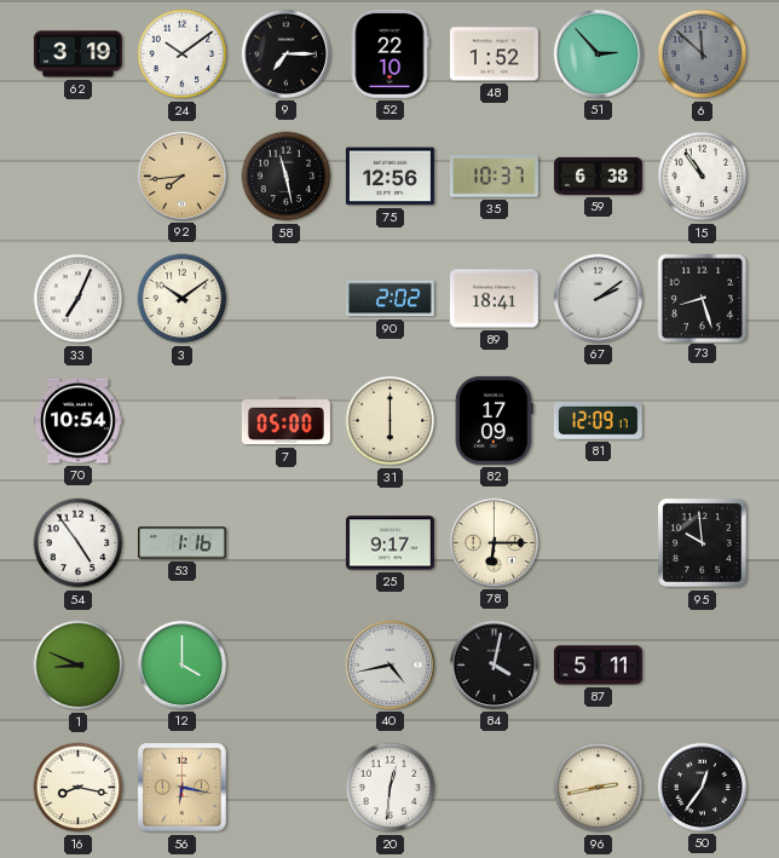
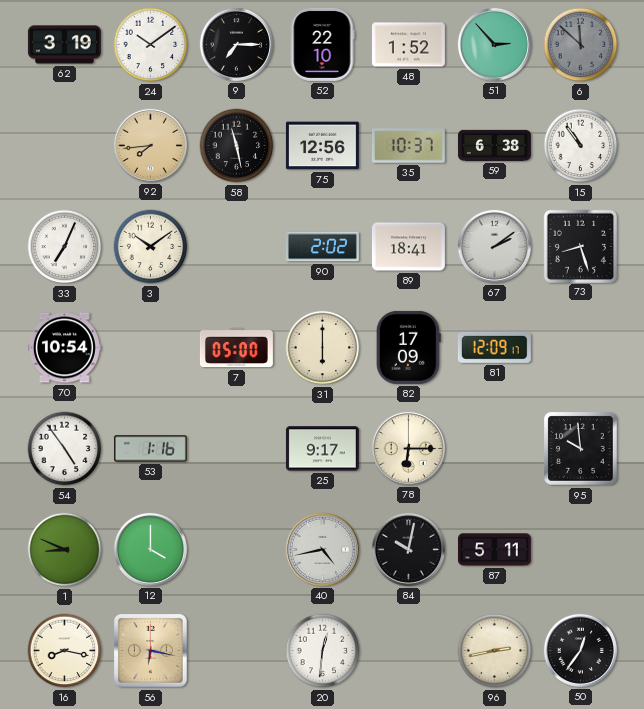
84: 4:02 -> 10:02
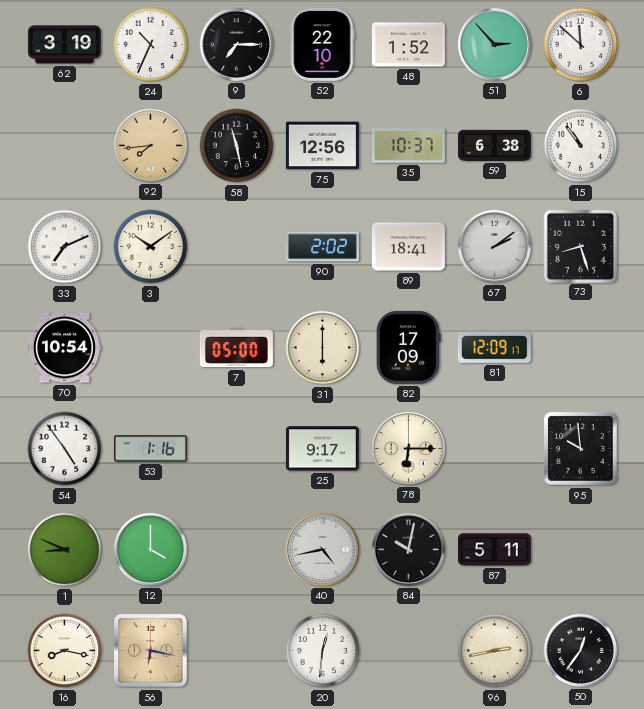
24: 10:09 -> 10:34
6 dial: grey -> white
33: 7:04 -> 7:11
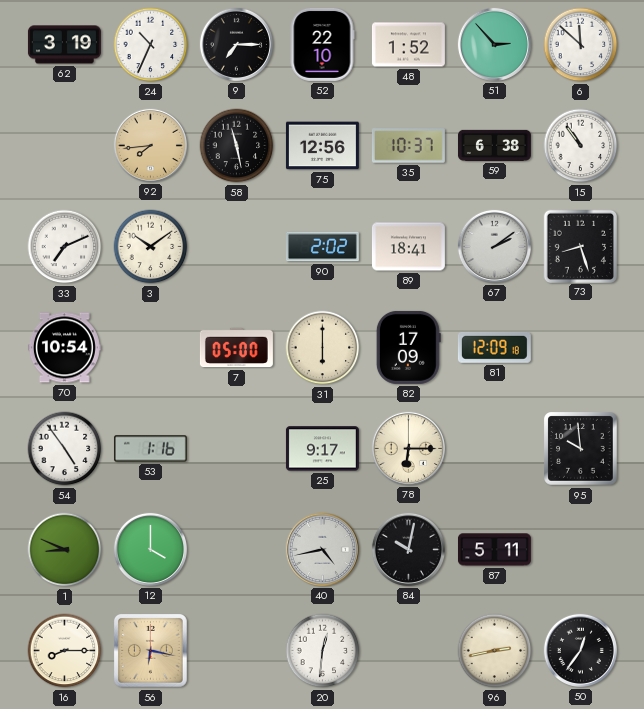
81: 12:09:17 -> 12:09:18
16: 8:17 -> 8:15
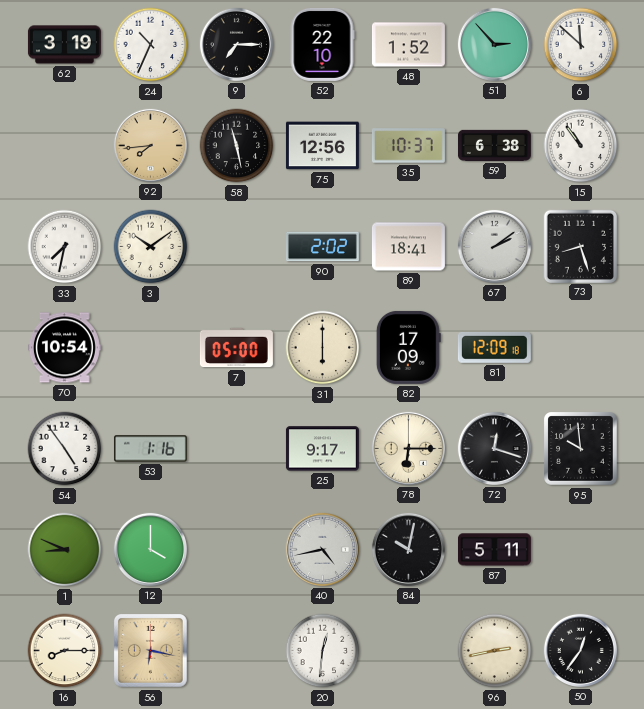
33: 7:11 -> 7:32
72: none -> 12:18
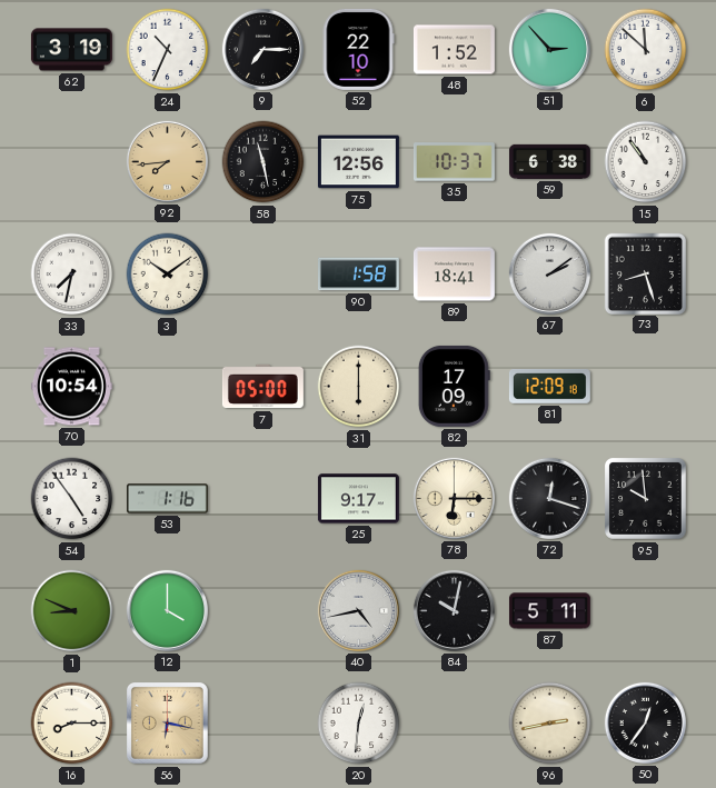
90: 2:02 -> 1:58
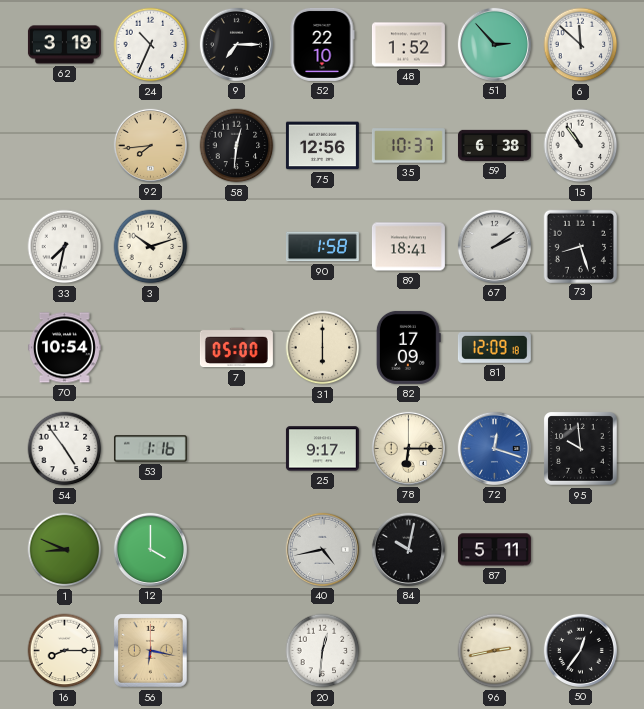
58: 11:28 -> 12:31
3: 10:09 -> 10:12
72 dial: black -> blue
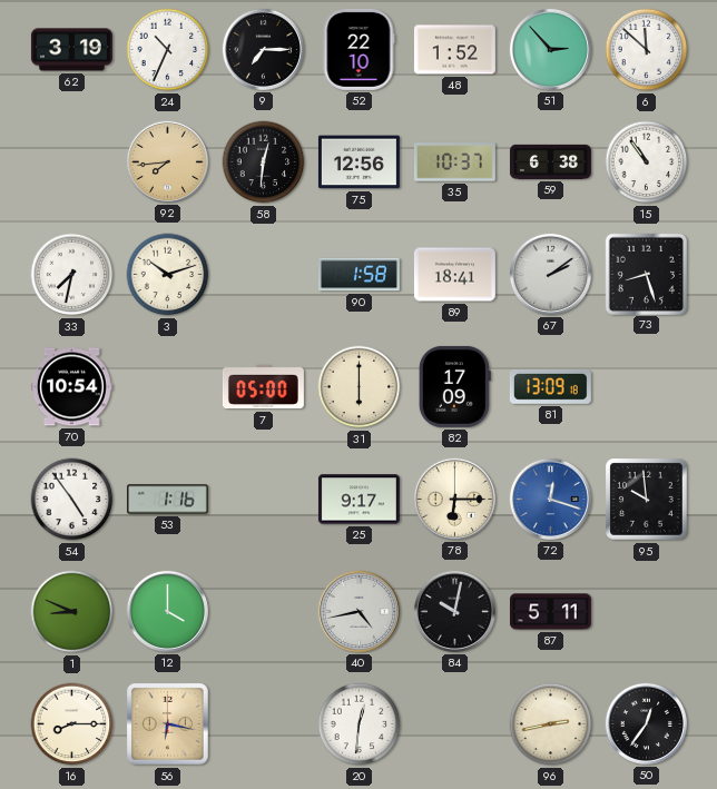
81: 12:09 -> 13:09
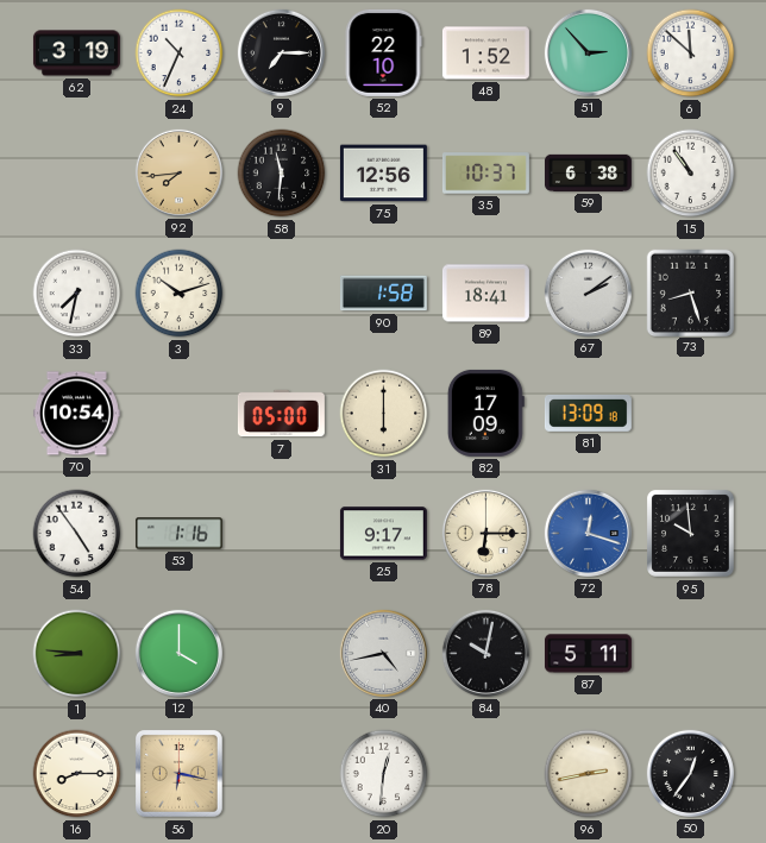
58: 12:31 -> 11:31
1: 8:49 -> 8:46
